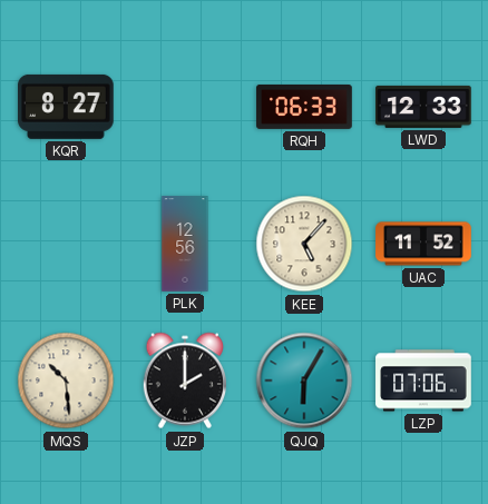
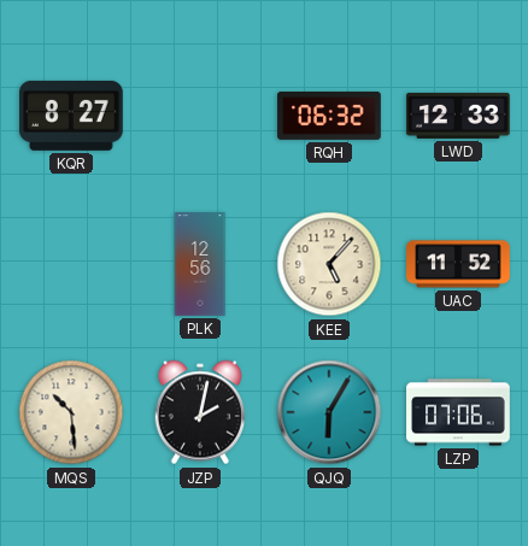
RQH: 06:33 -> 06:32
JZP: 2:00 -> 2:02
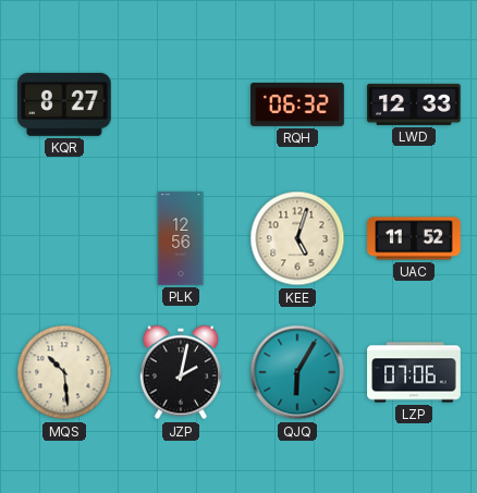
KEE: 5:07 -> 5:03
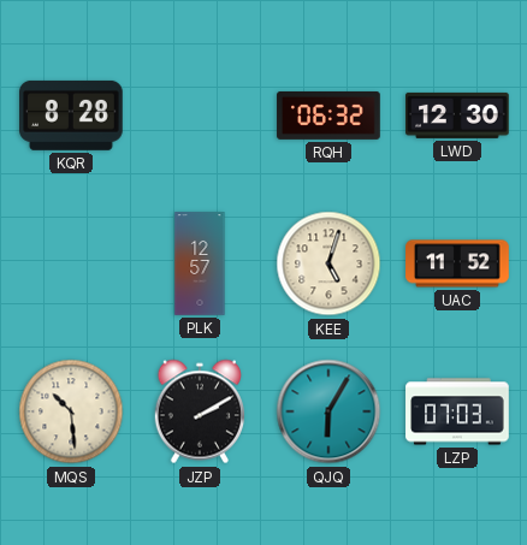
KQR: 8:27 -> 8:28
LWD: 12:33 -> 12:30
PLK: 12:56 -> 12:57
JZP: 2:02 -> 2:10
LZP: 07:06 -> 07:03
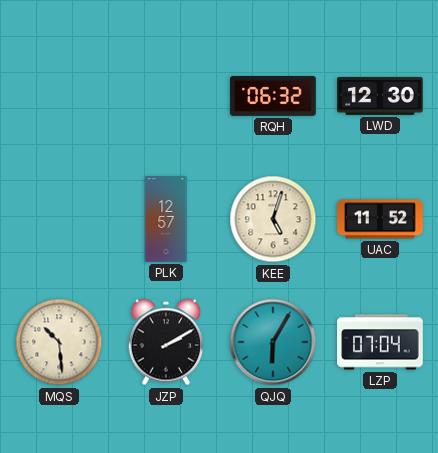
KQR: 8:28 -> none
LZP: 07:03 -> 07:04
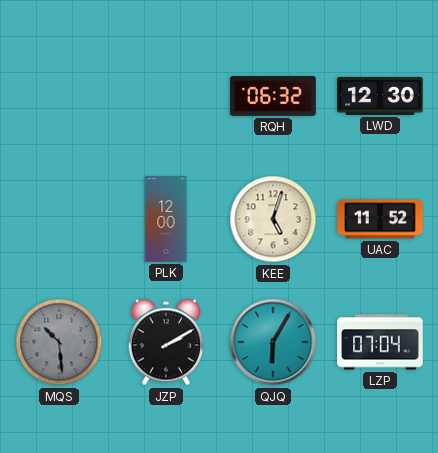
PLK: 12:57 -> 12:00
MQS dial: cream -> grey
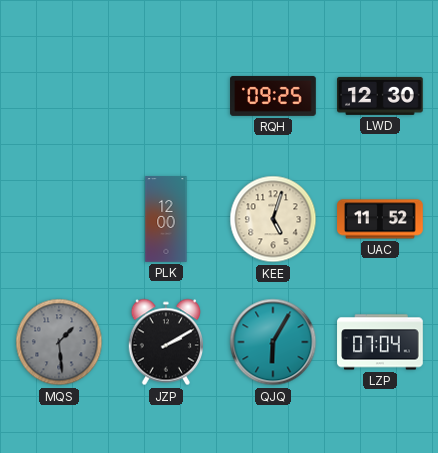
RQH: 06:32 -> 09:25
MQS: 10:29 -> 1:29
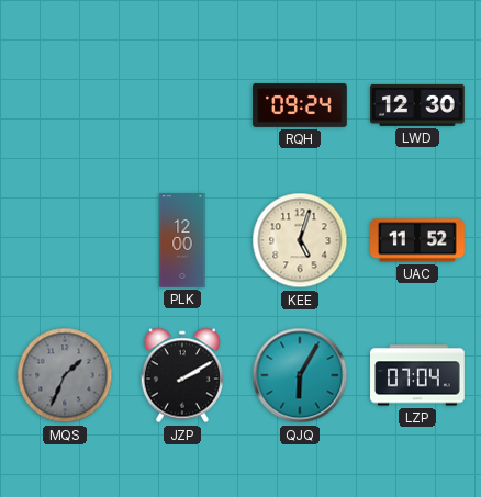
RQH: 09:25 -> 09:24
MQS: 1:29 -> 1:34
